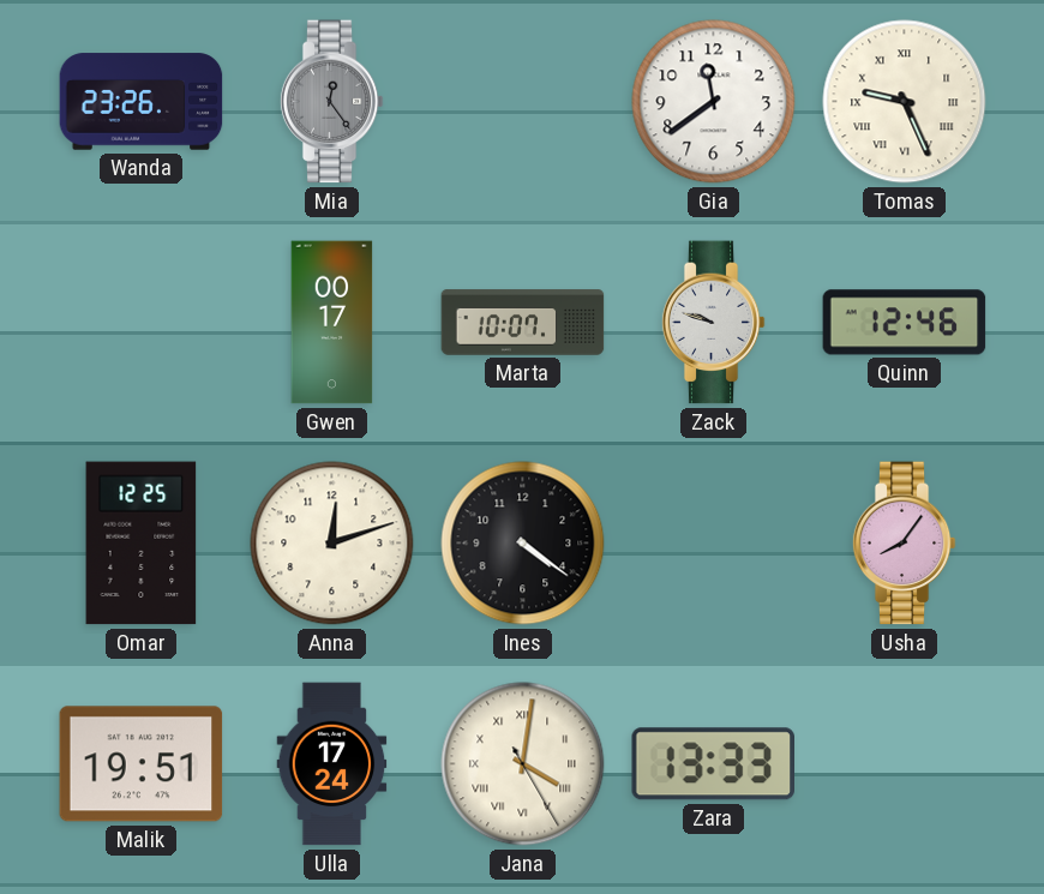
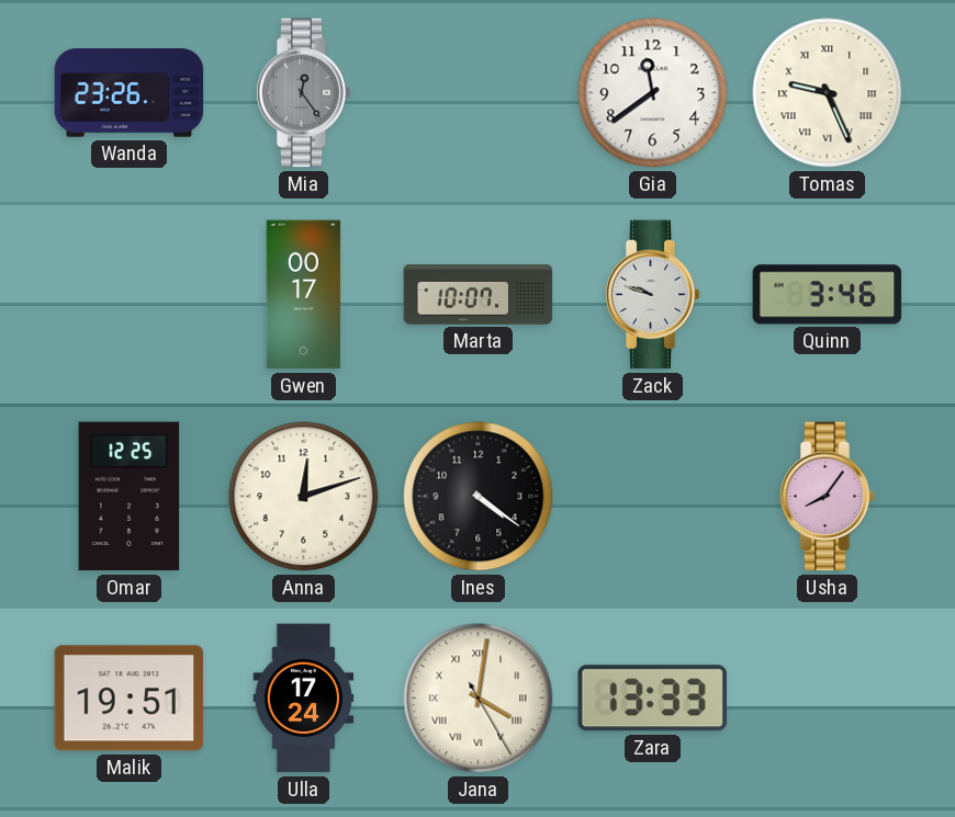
Quinn: 12:46 -> 3:46
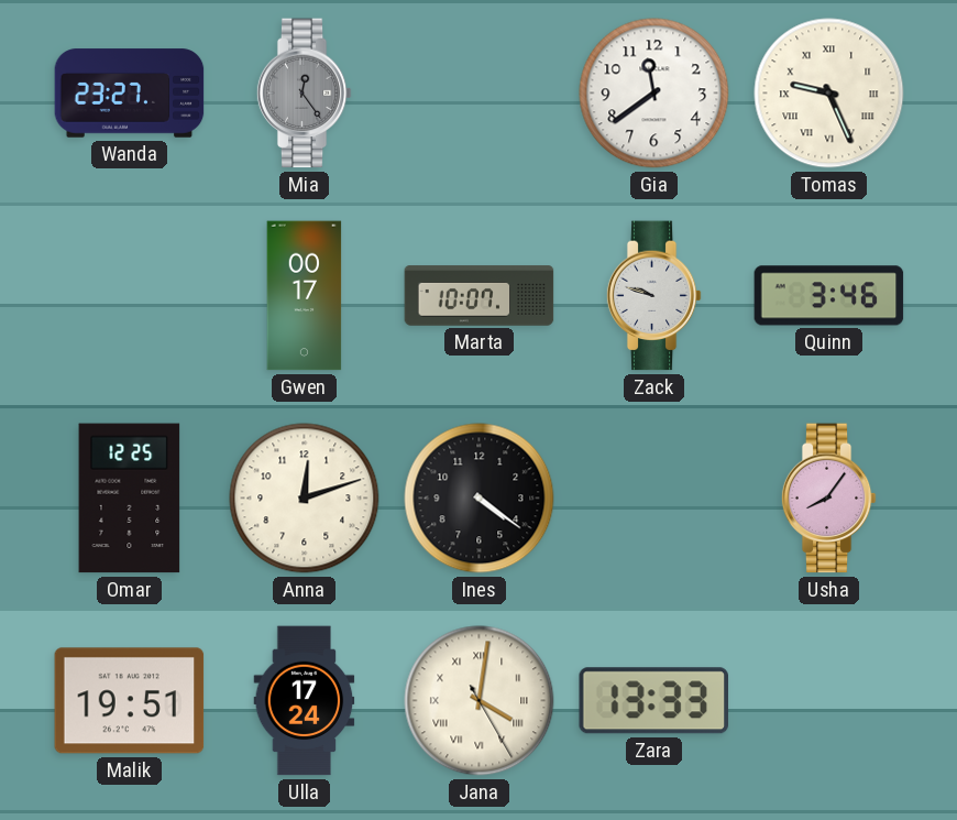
Wanda: 23:26 -> 23:27
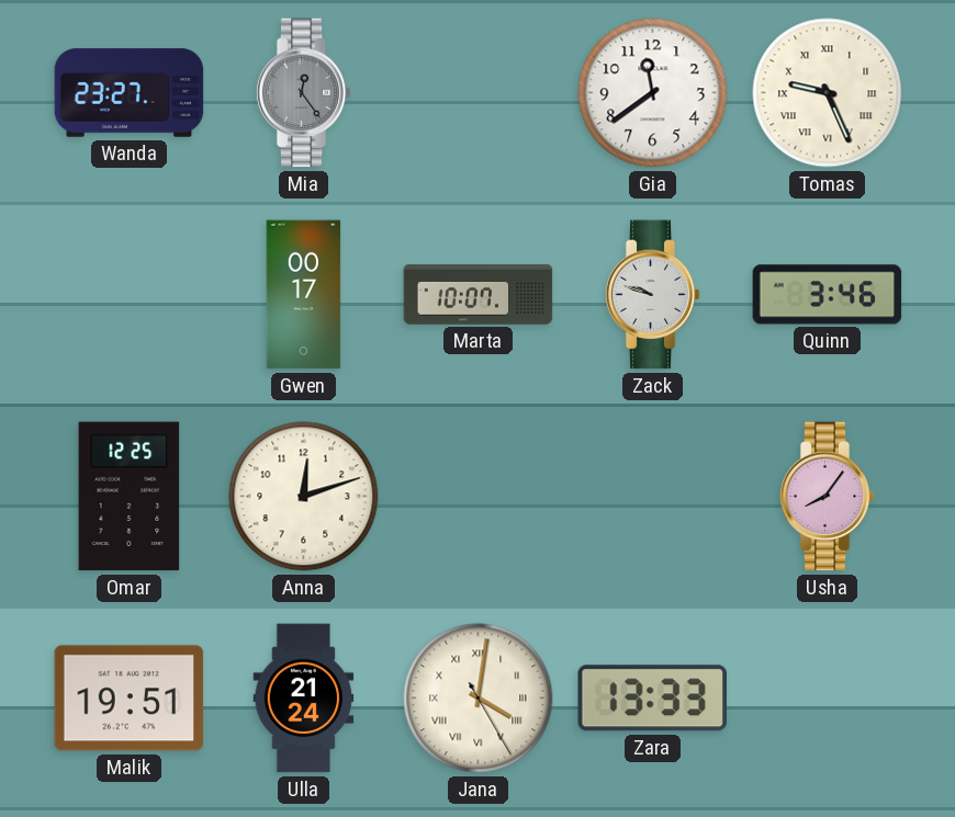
Ines: 4:21 -> none
Ulla: 17:24 -> 21:24
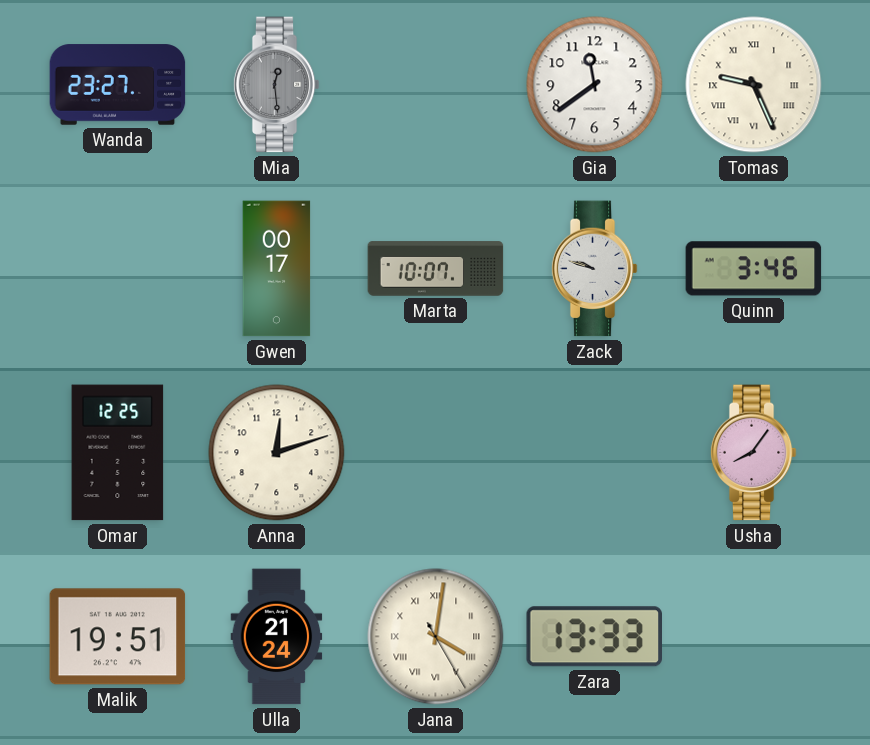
Mia: 12:24 -> 12:29
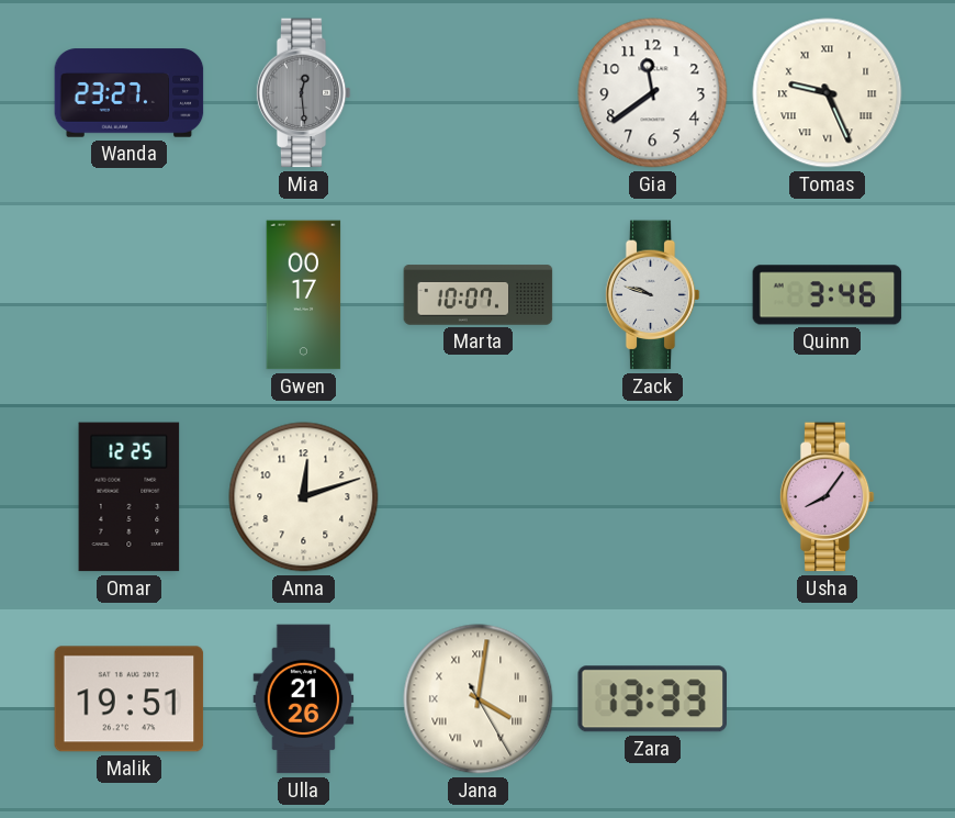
Ulla: 21:24 -> 21:26
